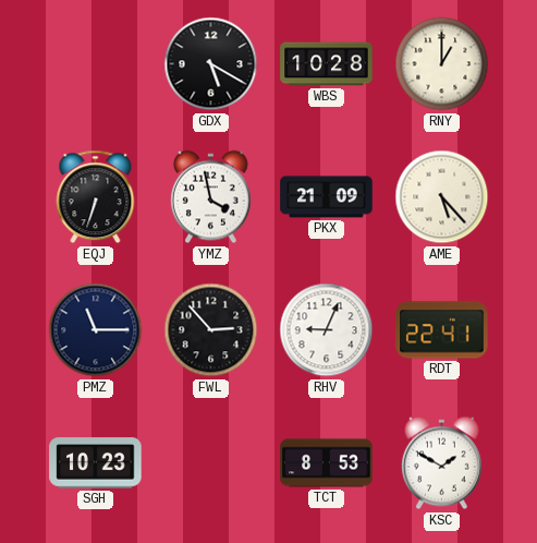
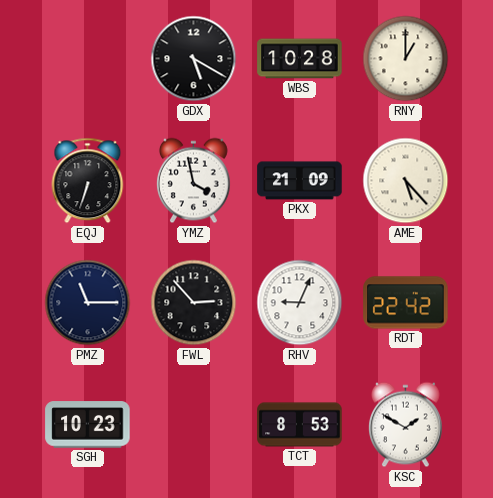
RDT: 22:41 -> 22:42
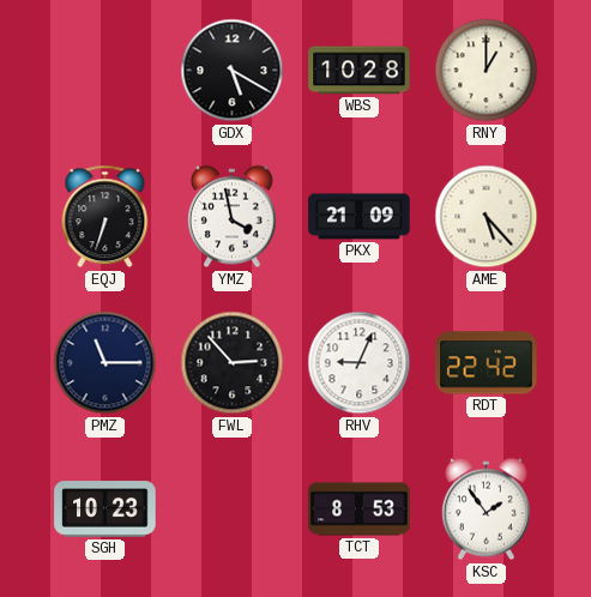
KSC: 1:50 -> 1:54
